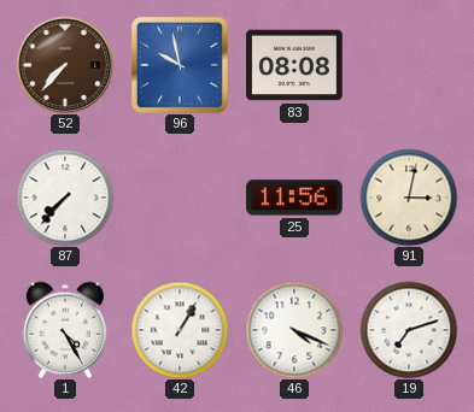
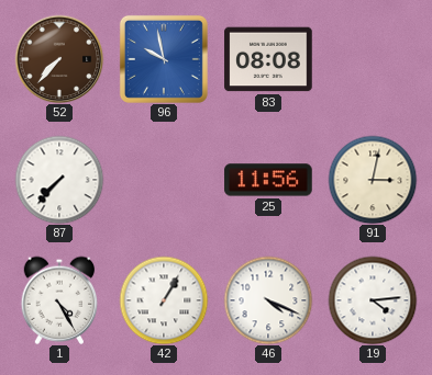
19: 7:12 -> 4:14
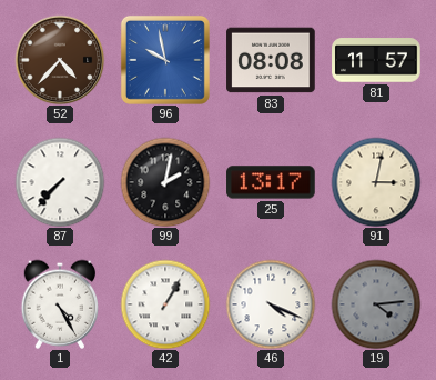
52: 7:37 -> 4:37
81: none -> 11:57
99: none -> 2:02
25: 11:56 -> 13:17
19 dial: white -> grey
